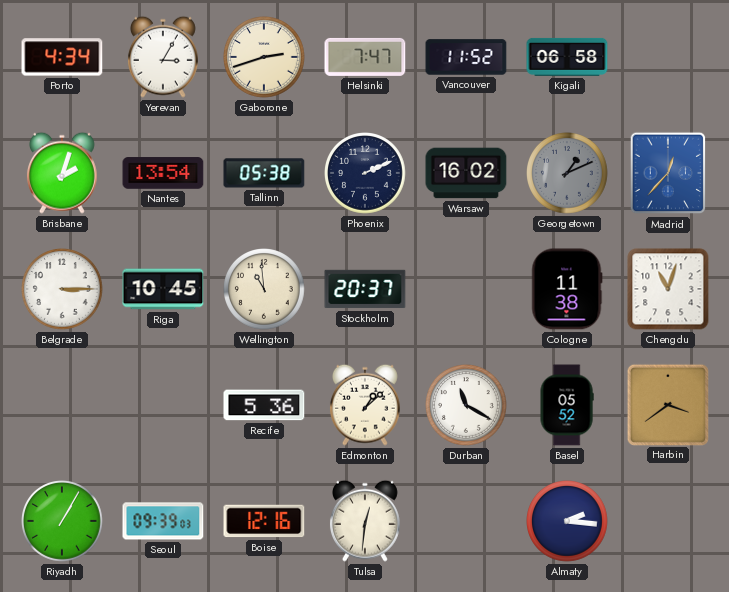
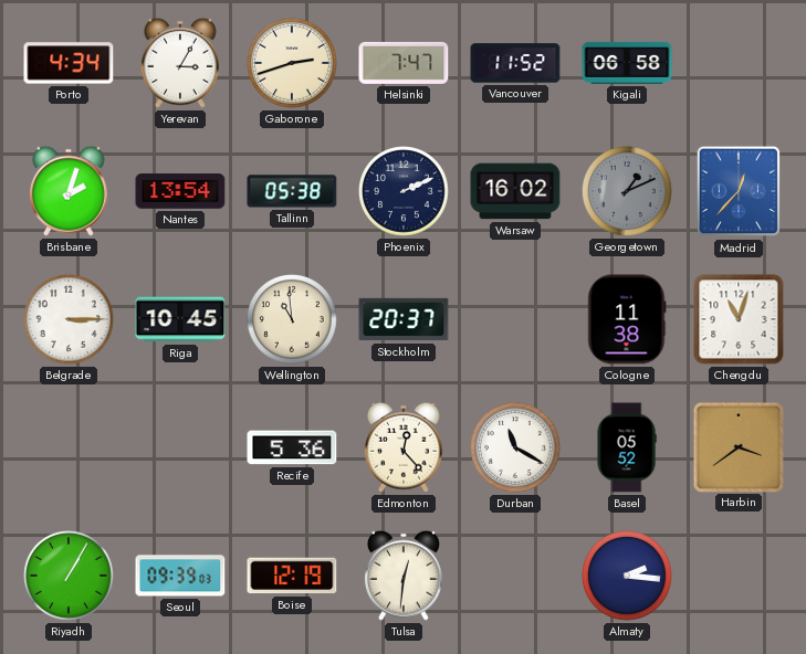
Edmonton: 1:08 -> 12:23
Boise: 12:16 -> 12:19
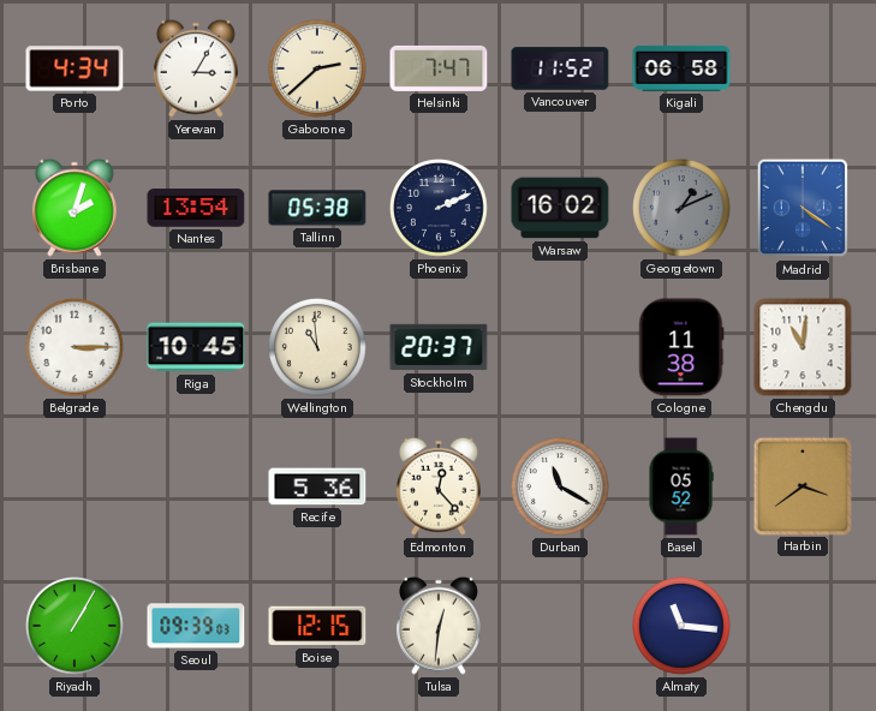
Gaborone: 2:42 -> 2:38
Madrid: 12:37 -> 4:21
Chengdu: 11:03 -> 11:01
Boise: 12:19 -> 12:15
Almaty: 2:16 -> 11:16
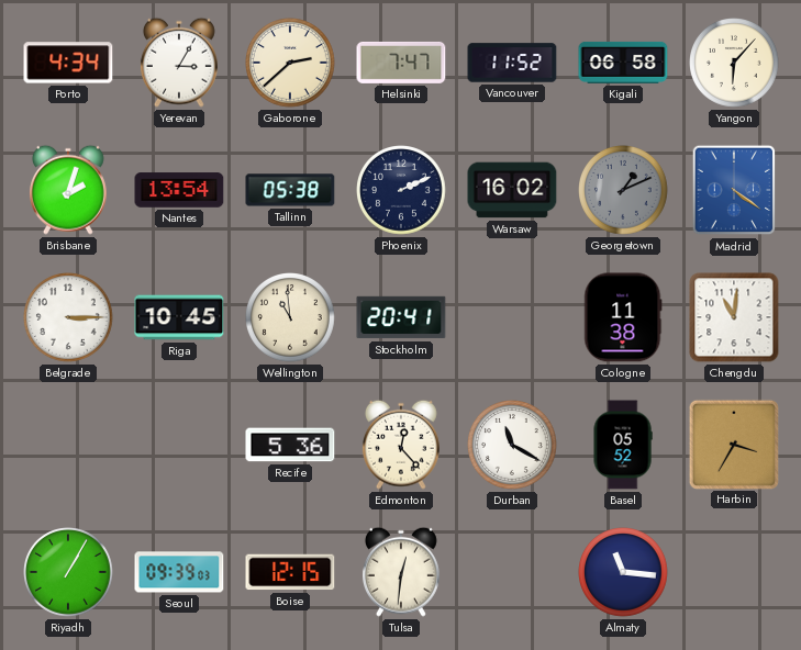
Yangon: none -> 6:07
Stockholm: 20:37 -> 20:41
Harbin: 3:39 -> 3:35
